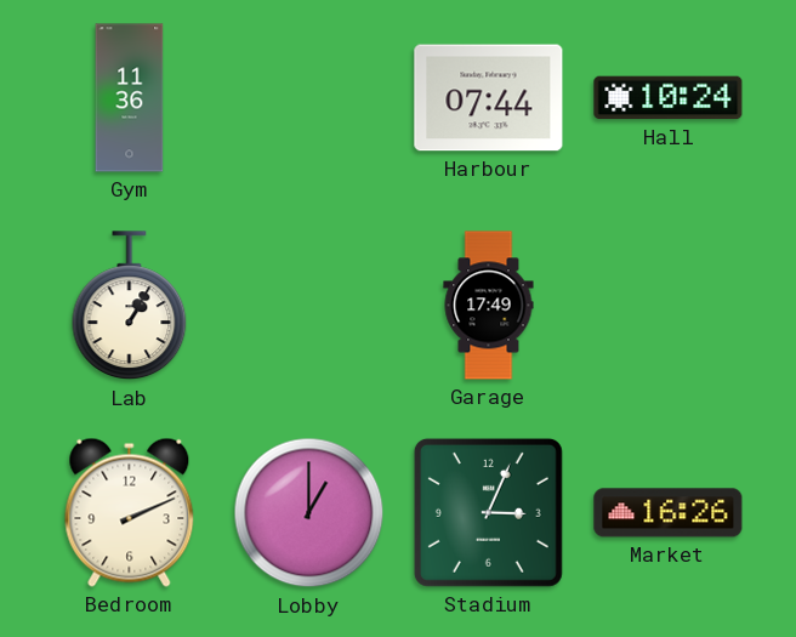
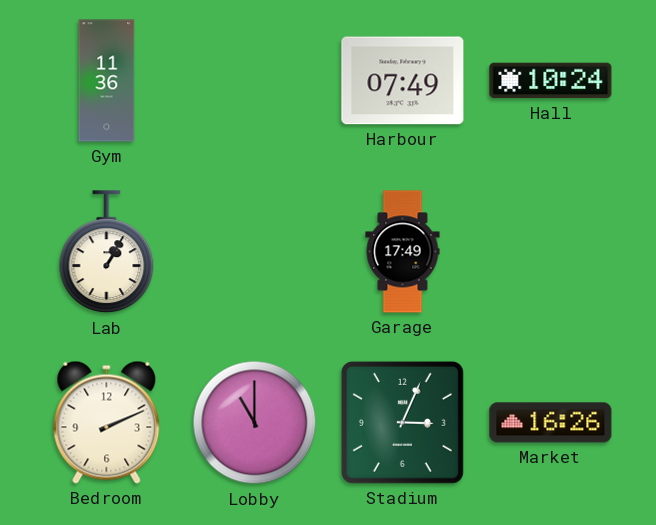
Harbour: 07:44 -> 07:49
Lobby: 1:00 -> 11:00
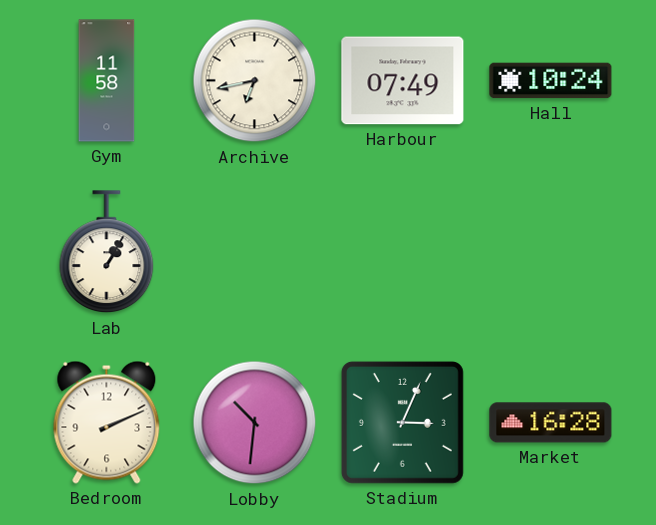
Gym: 11:36 -> 11:58
Archive: none -> 6:43
Garage: 17:49 -> none
Lobby: 11:00 -> 10:31
Market: 16:26 -> 16:28
